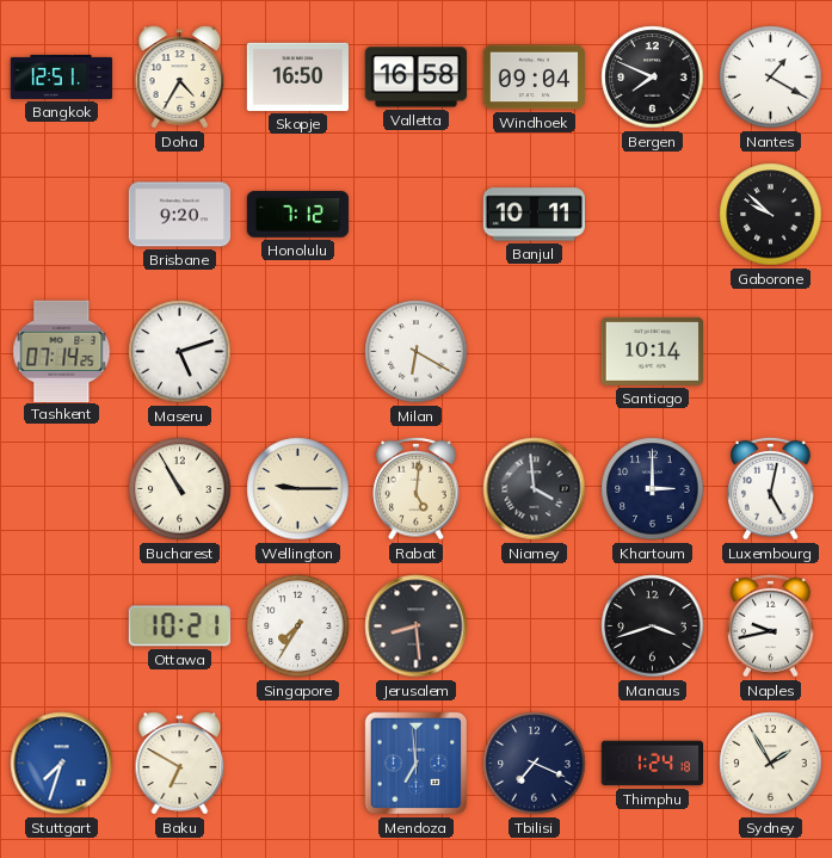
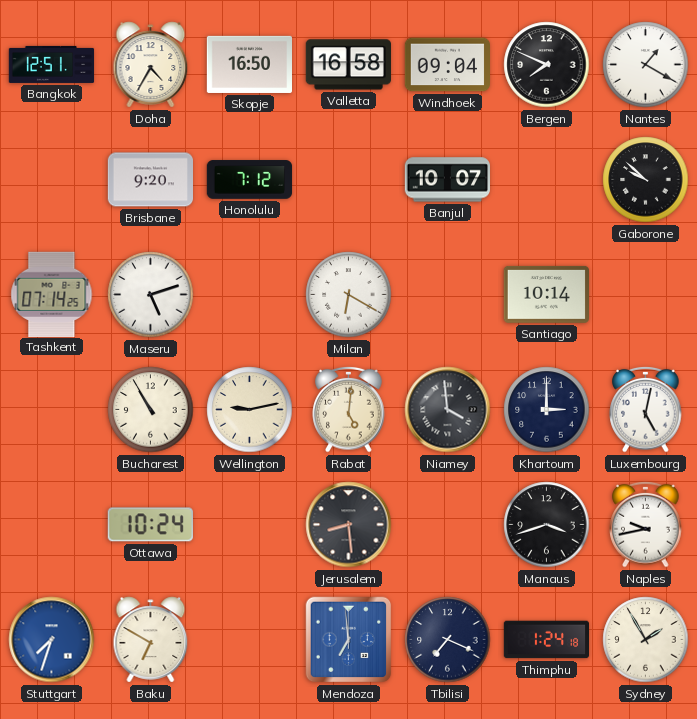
Banjul: 10:11 -> 10:07
Wellington: 9:15 -> 9:13
Ottawa: 10:21 -> 10:24
Singapore: 7:35 -> none
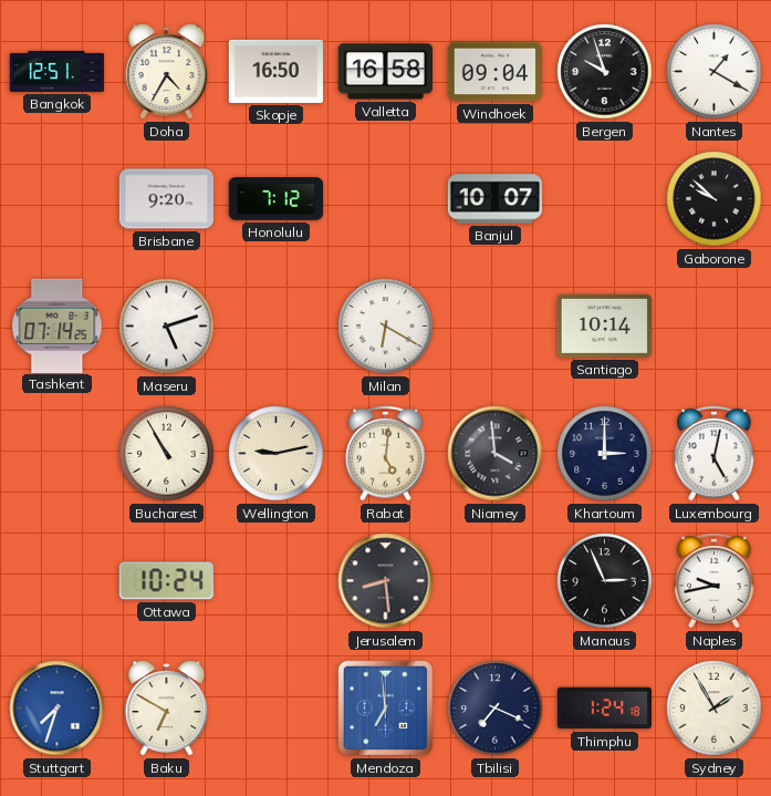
Bergen: 7:49 -> 9:57
Manaus: 3:42 -> 2:56
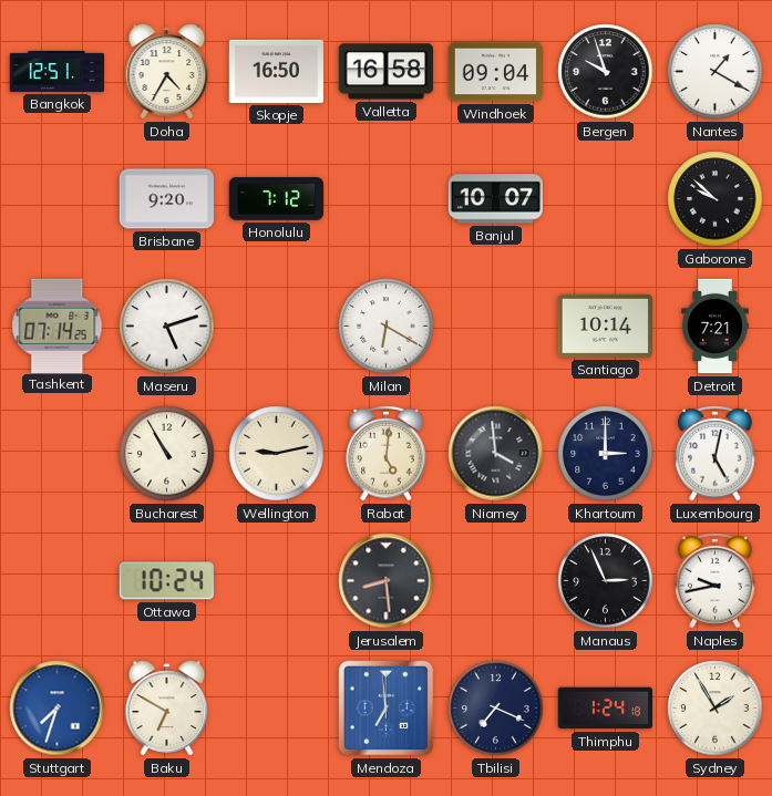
Detroit: none -> 7:21
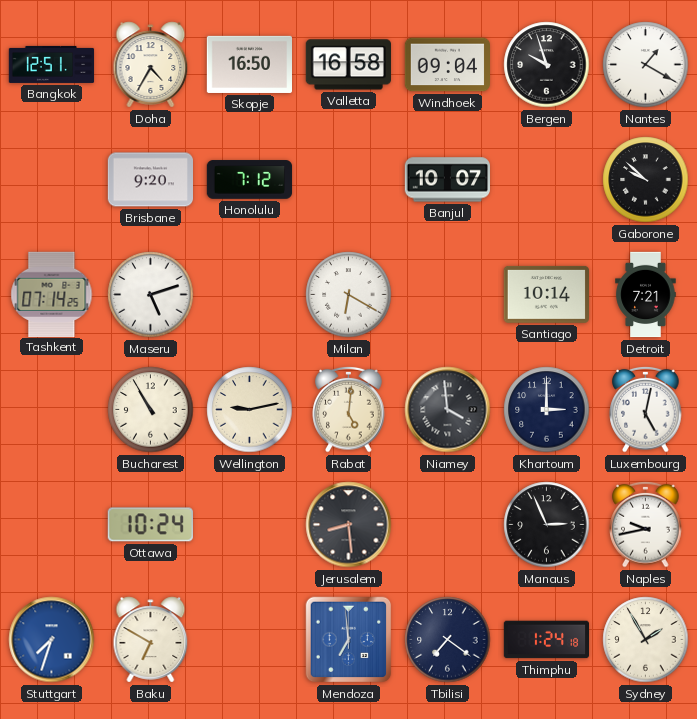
Tbilisi: 7:19 -> 7:21
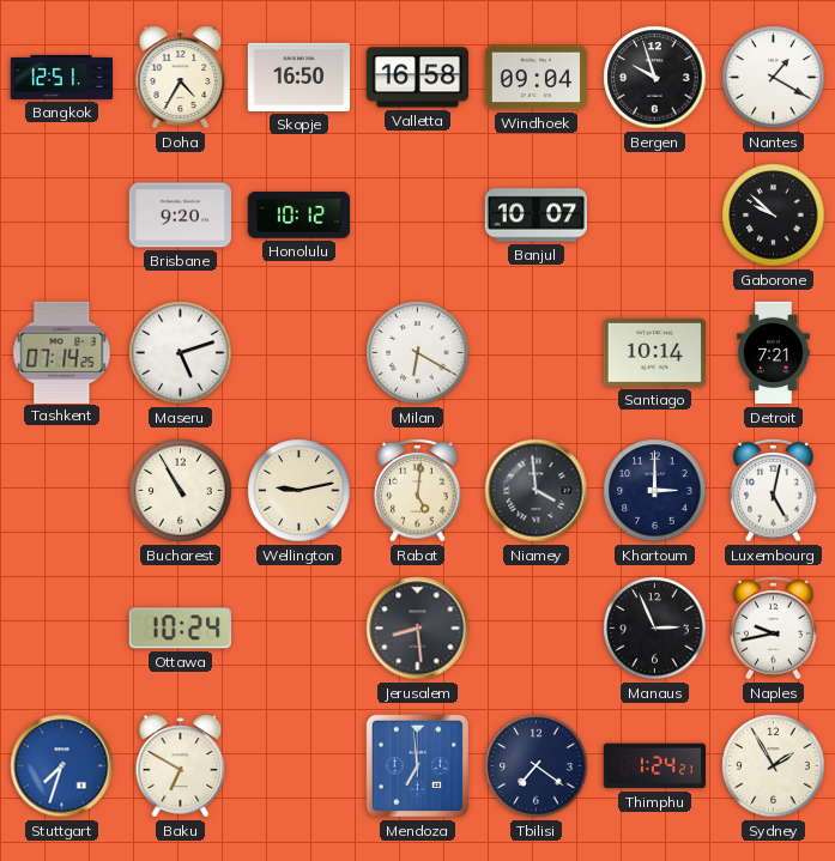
Honolulu: 7:12 -> 10:12
Thimphu: 1:24:18 -> 1:24:21
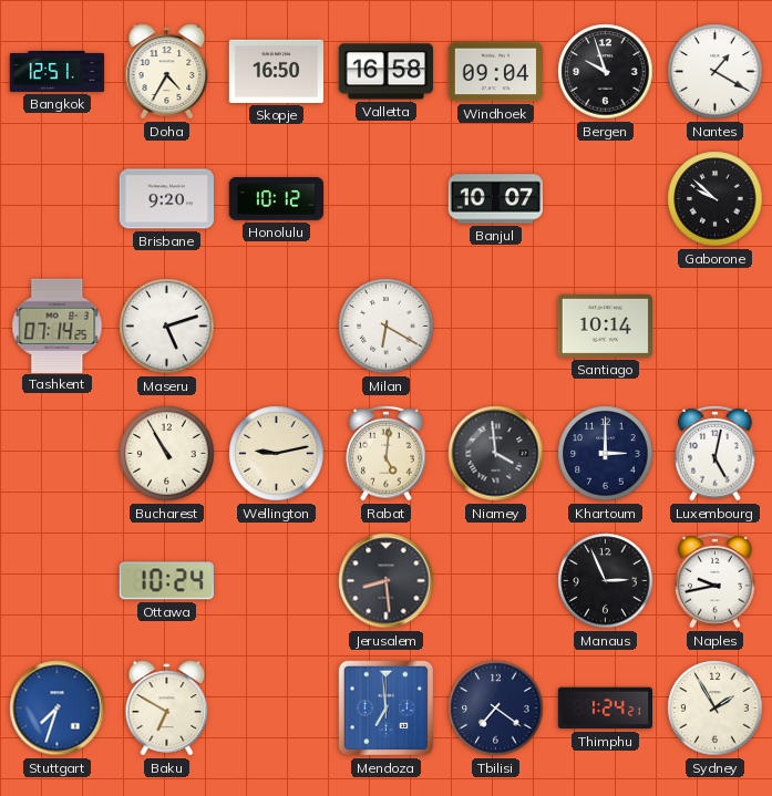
Detroit: 7:21 -> none
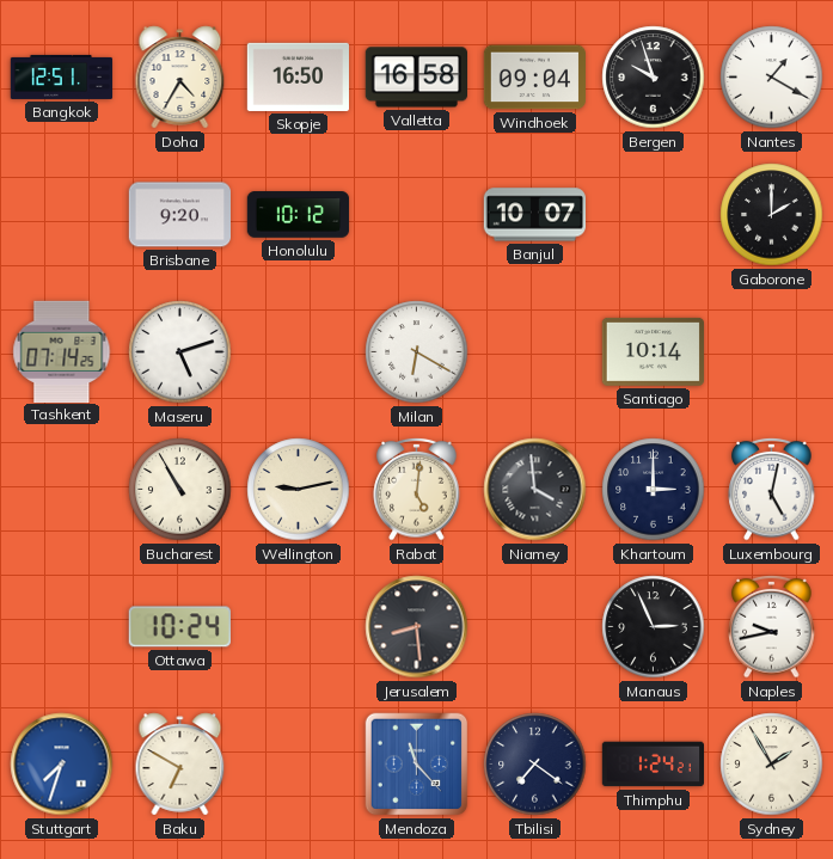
Gaborone: 9:52 -> 2:00
Mendoza: 6:59 -> 11:23
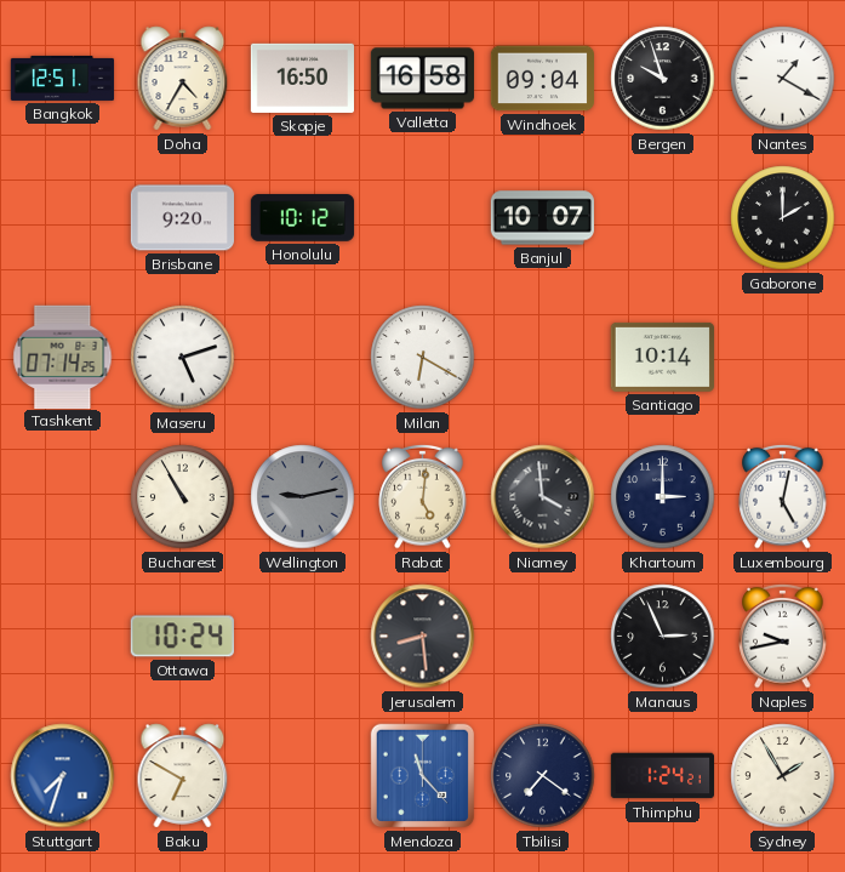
Wellington dial: cream -> grey
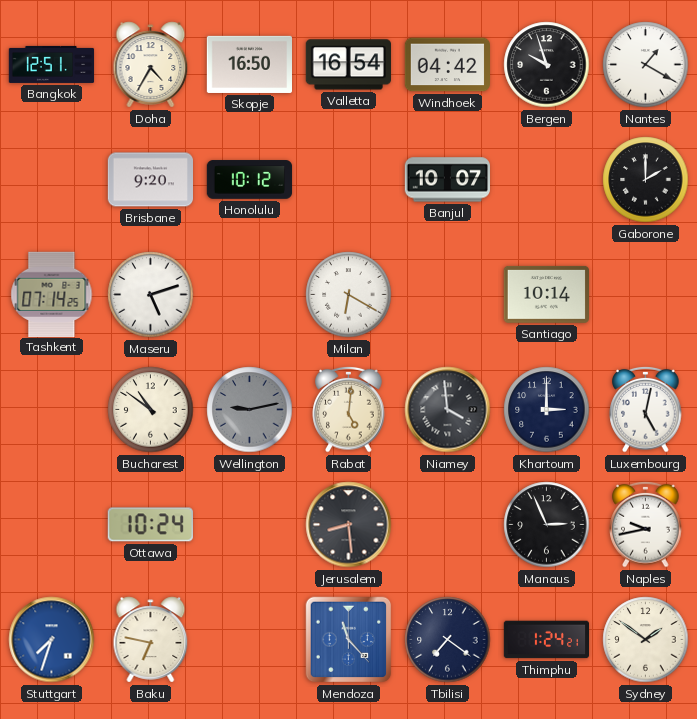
Valletta: 16:58 -> 16:54
Windhoek: 09:04 -> 04:42
Bucharest: 10:55 -> 10:51
Baku: 6:50 -> 6:47
Sydney: 1:55 -> 1:51
